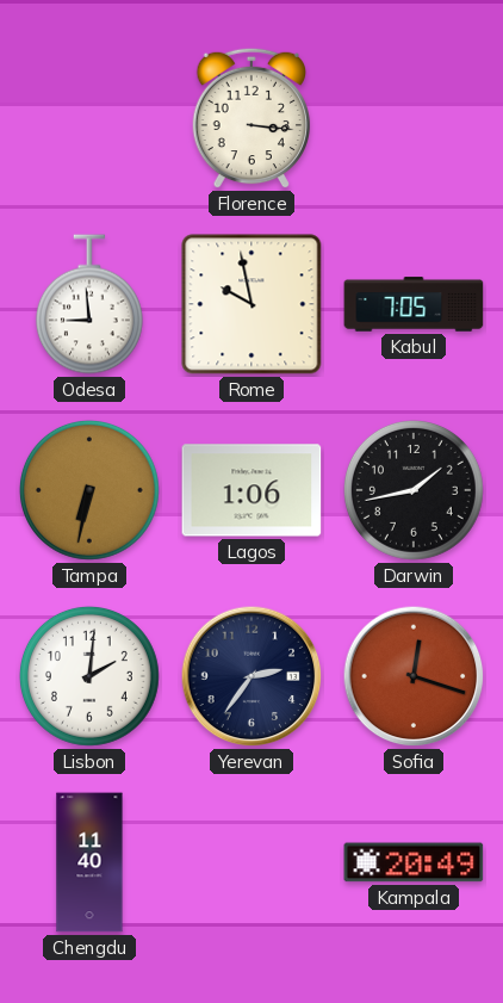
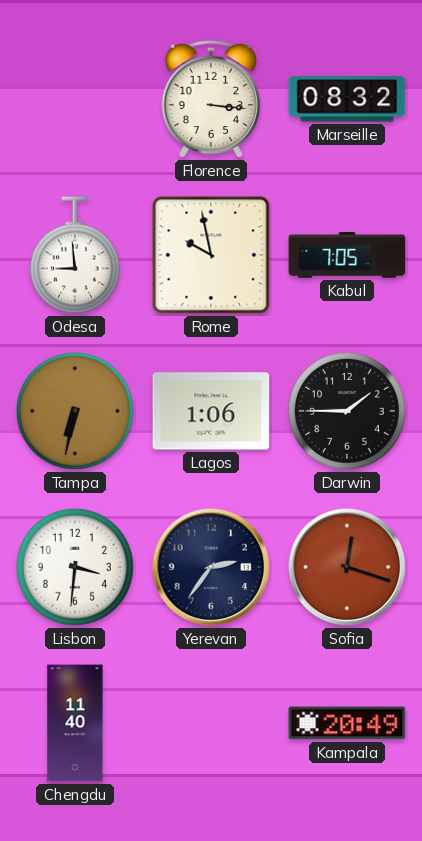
Marseille: none -> 08:32
Darwin: 1:43 -> 1:45
Lisbon: 2:01 -> 3:31
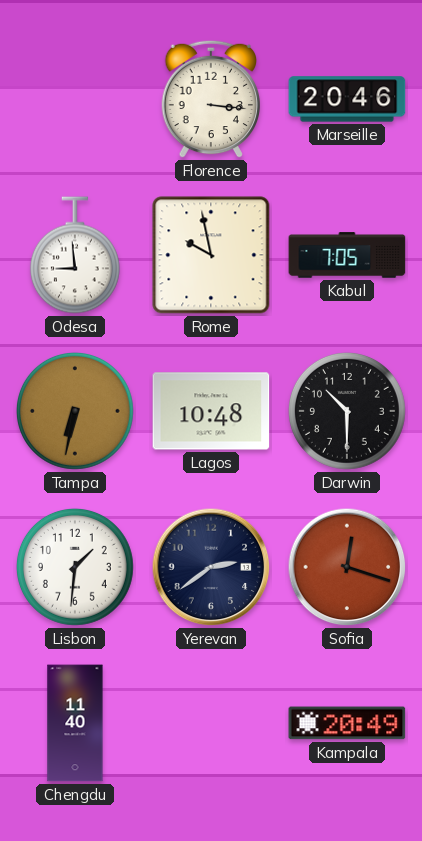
Marseille: 08:32 -> 20:46
Lagos: 1:06 -> 10:48
Darwin: 1:45 -> 10:30
Lisbon: 3:31 -> 1:31
Yerevan: 2:36 -> 2:39
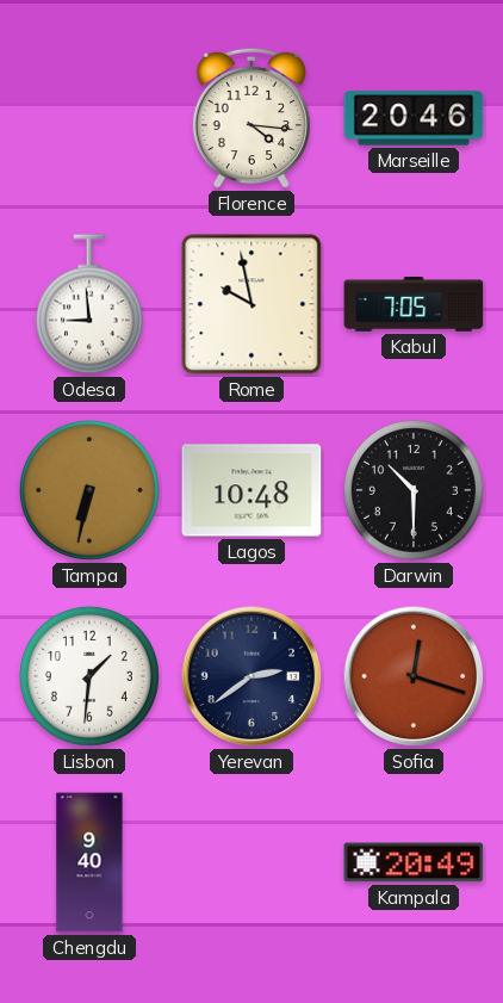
Florence: 3:16 -> 4:16
Chengdu: 11:40 -> 9:40
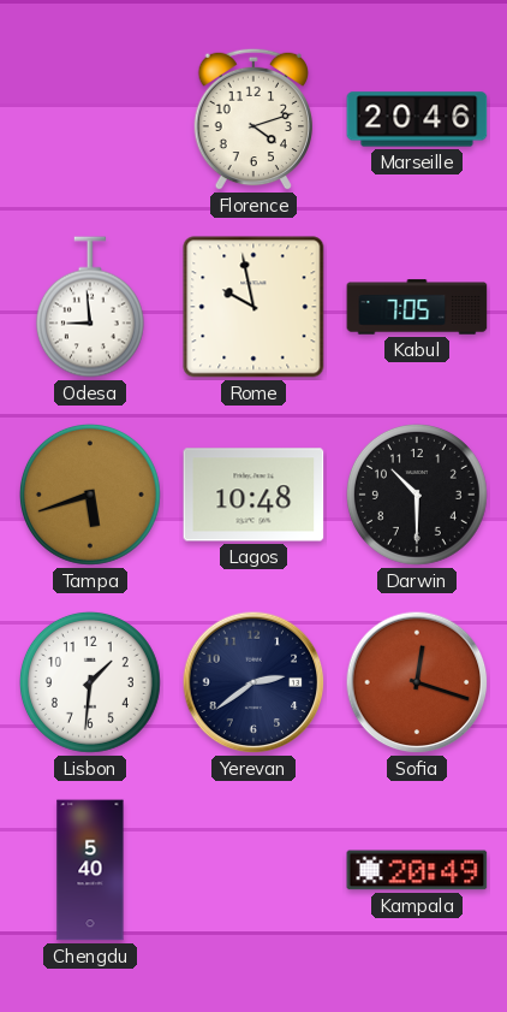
Florence: 4:16 -> 4:12
Tampa: 6:32 -> 5:42
Chengdu: 9:40 -> 5:40
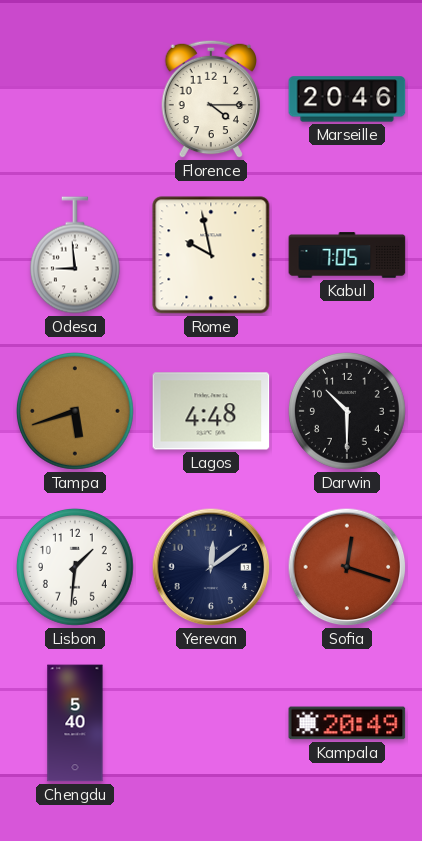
Florence: 4:12 -> 4:15
Lagos: 10:48 -> 4:48
Yerevan: 2:39 -> 12:09
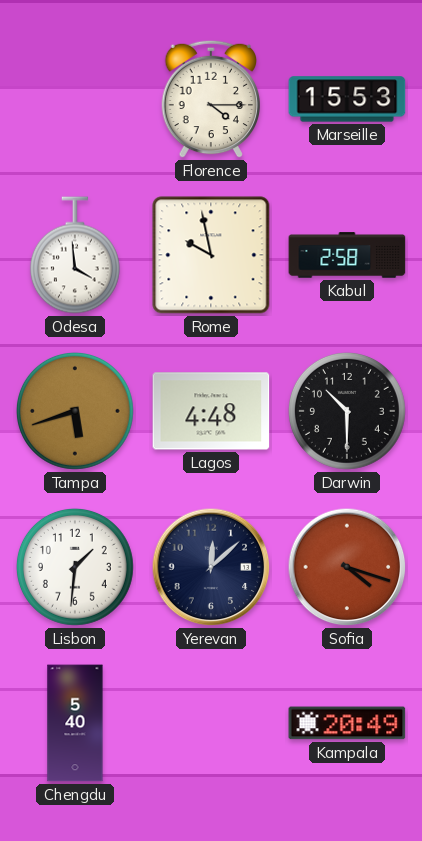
Marseille: 20:46 -> 15:53
Odesa: 8:59 -> 3:59
Kabul: 7:05 -> 2:58
Yerevan: 12:09 -> 12:08
Sofia: 12:18 -> 4:18
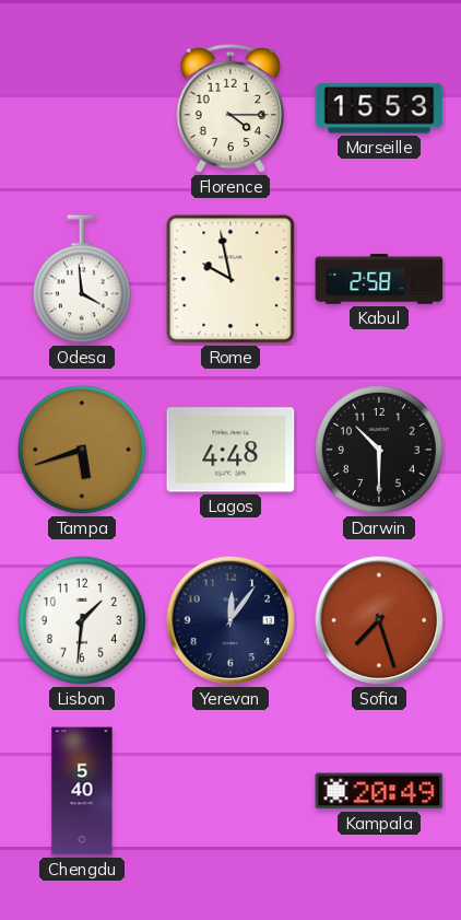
Yerevan: 12:08 -> 12:06
Sofia: 4:18 -> 7:27
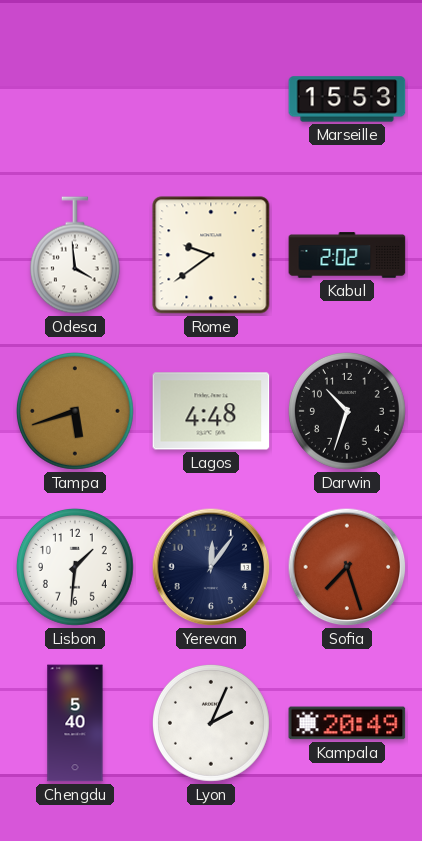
Florence: 4:15 -> none
Rome: 9:58 -> 9:39
Kabul: 2:58 -> 2:02
Darwin: 10:30 -> 10:33
Lyon: none -> 2:04
